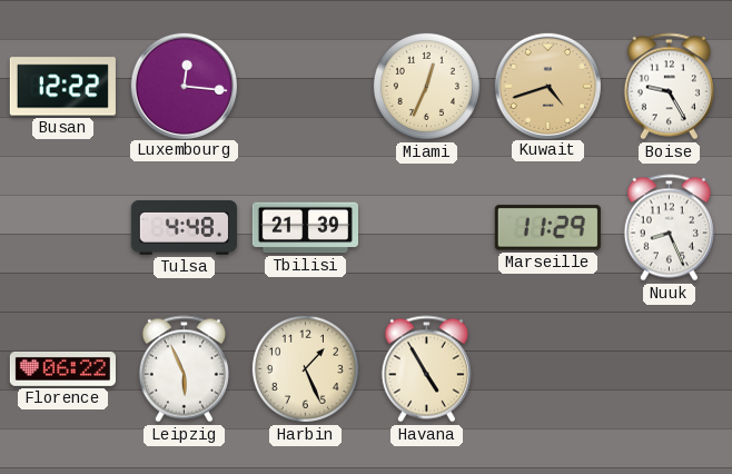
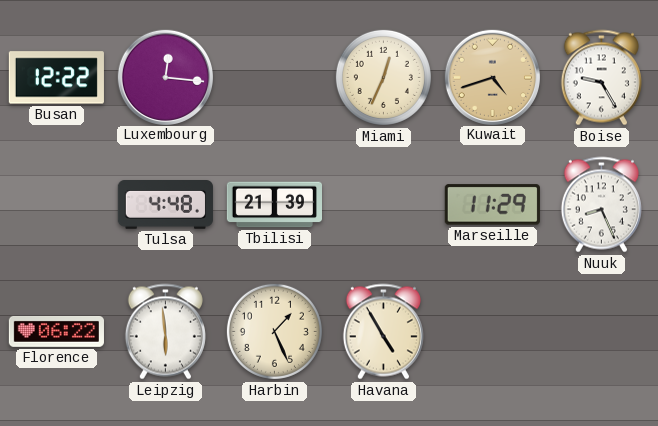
Leipzig: 5:56 -> 5:59
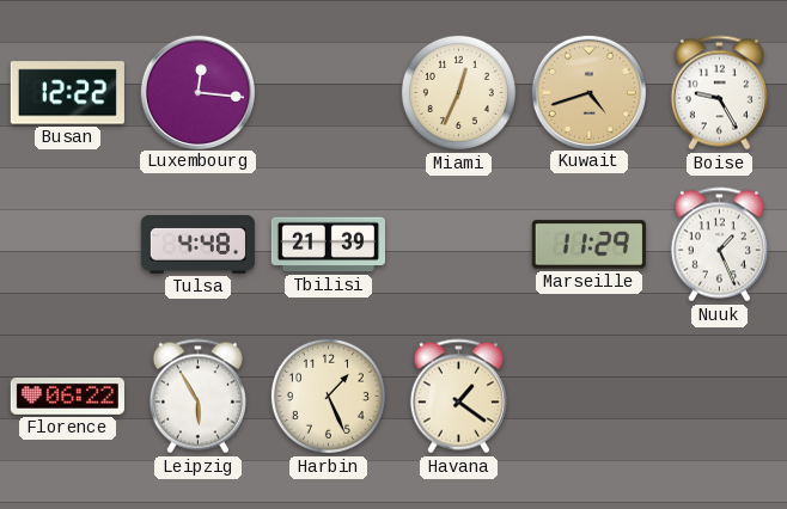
Nuuk: 8:26 -> 1:26
Leipzig: 5:59 -> 5:55
Havana: 4:55 -> 1:21
